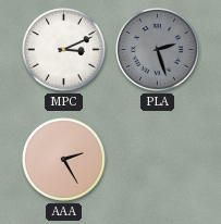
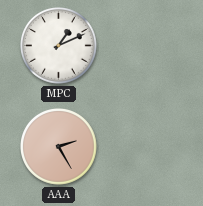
MPC: 3:11 -> 1:11
PLA: 2:27 -> none
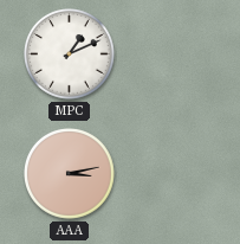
AAA: 2:25 -> 3:13
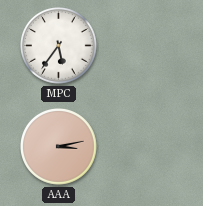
MPC: 1:11 -> 5:36
